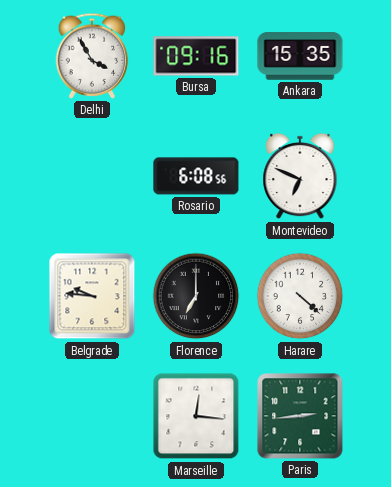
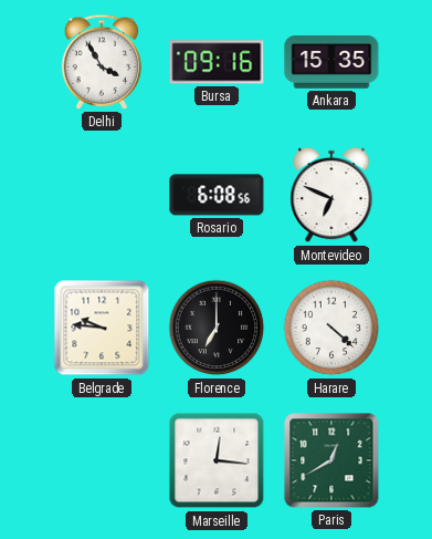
Paris: 2:44 -> 12:40
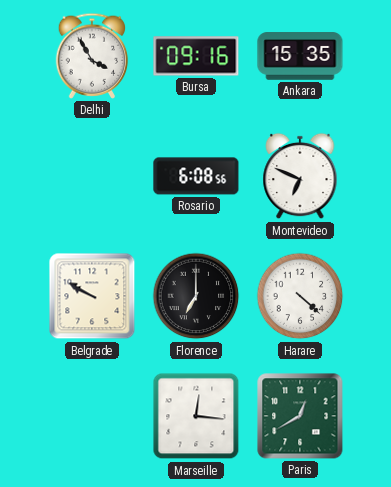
Belgrade: 9:46 -> 9:50
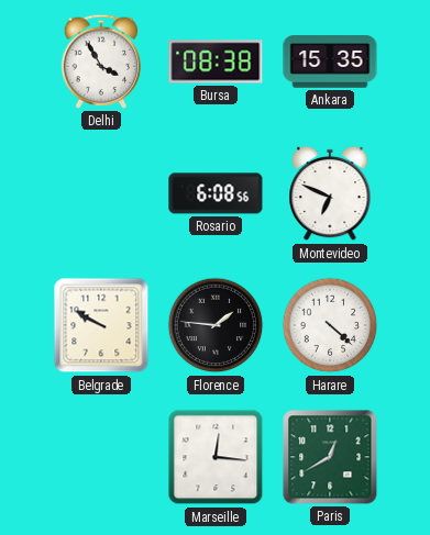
Bursa: 09:16 -> 08:38
Florence: 7:00 -> 1:46
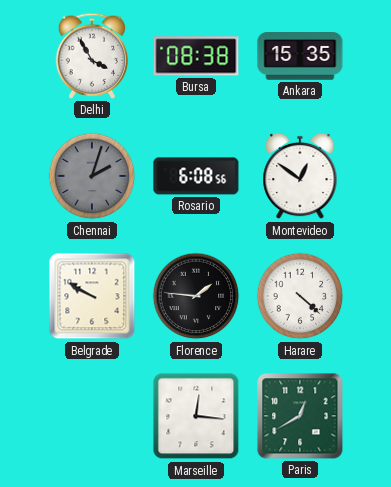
Chennai: none -> 2:03
Montevideo: 6:49 -> 12:51
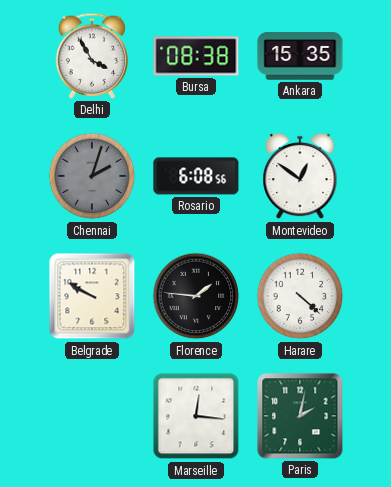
Paris: 12:40 -> 2:02
